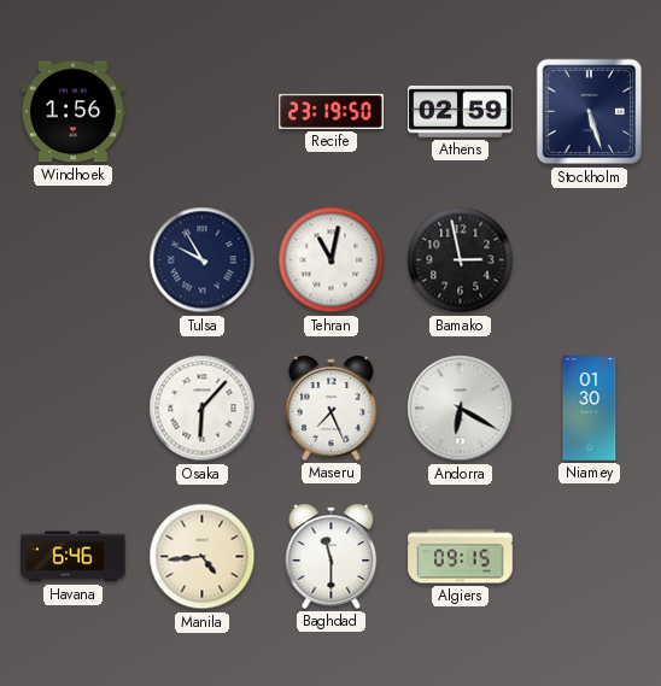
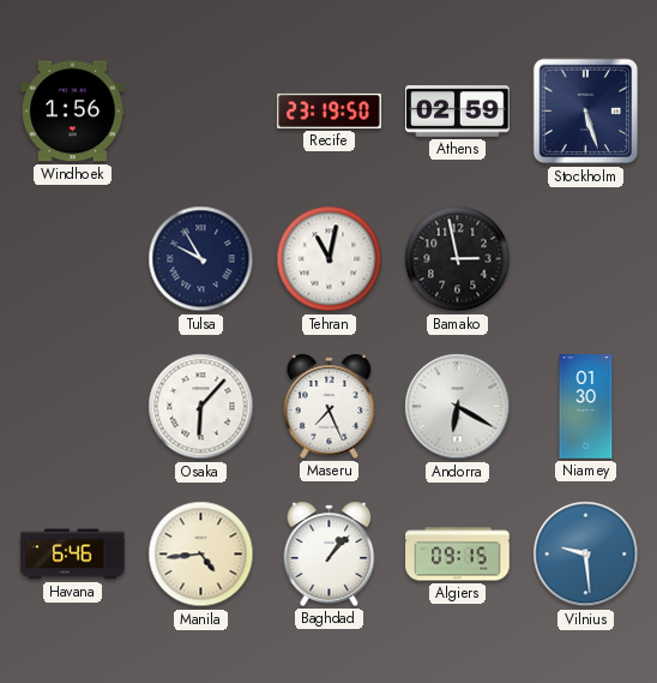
Baghdad: 11:30 -> 1:07
Vilnius: none -> 9:29
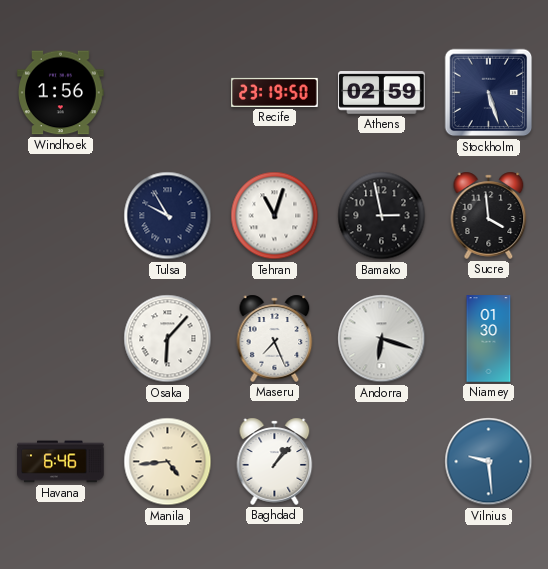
Tehran: 11:02 -> 11:03
Sucre: none -> 3:59
Andorra: 6:20 -> 6:18
Algiers: 09:15 -> none
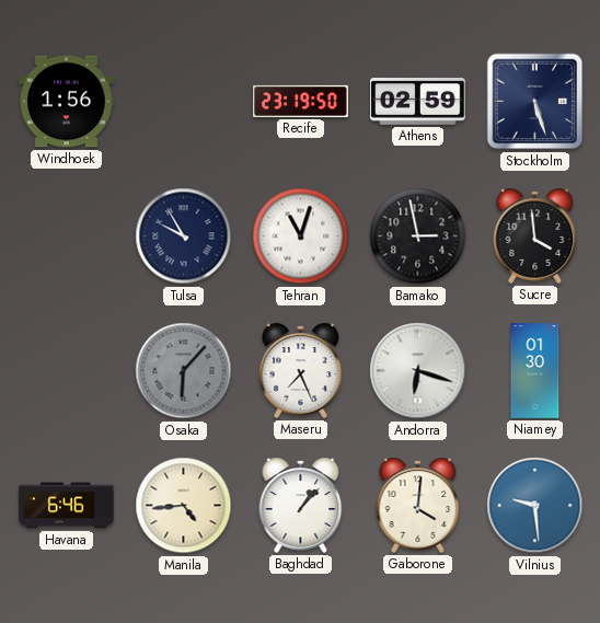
Osaka dial: white -> grey
Gaborone: none -> 4:01
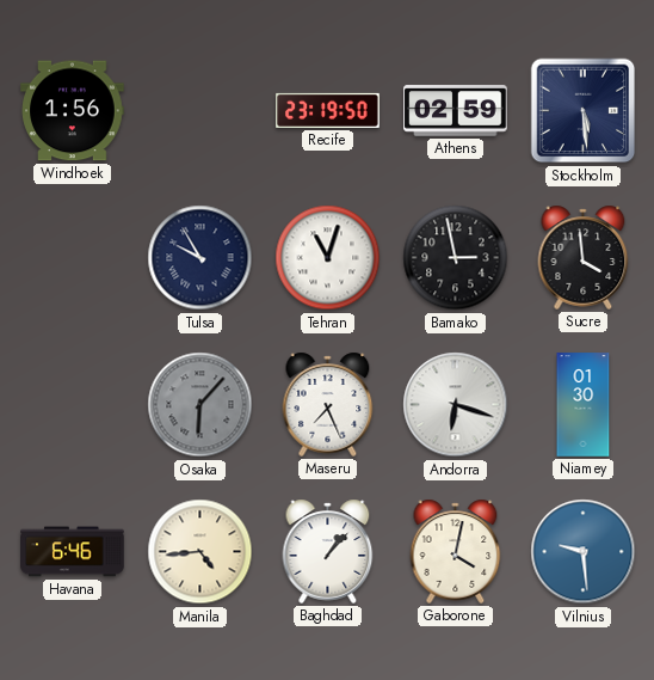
Stockholm: 5:27 -> 5:29
Gaborone: 4:01 -> 4:02
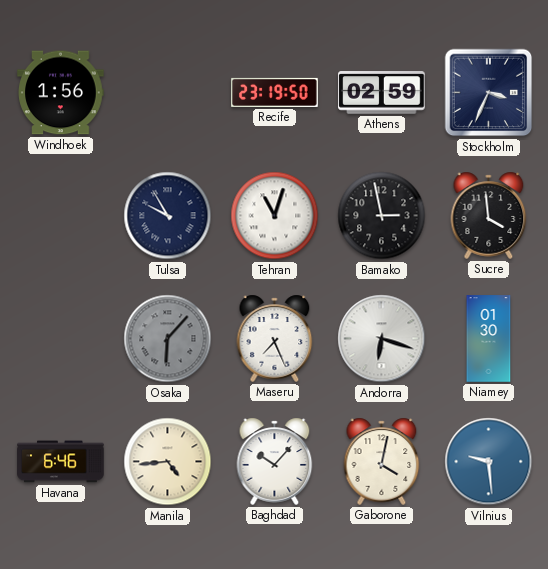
Stockholm: 5:29 -> 3:34
Baghdad: 1:07 -> 10:07
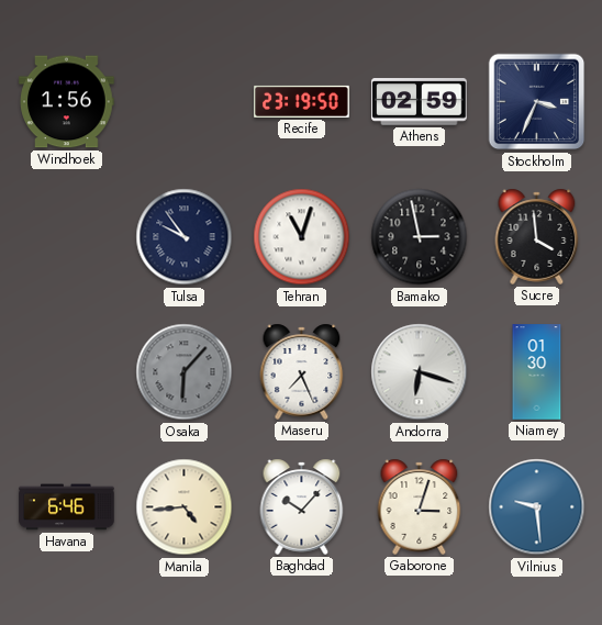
Tulsa: 9:55 -> 9:54
Gaborone: 4:02 -> 3:03
